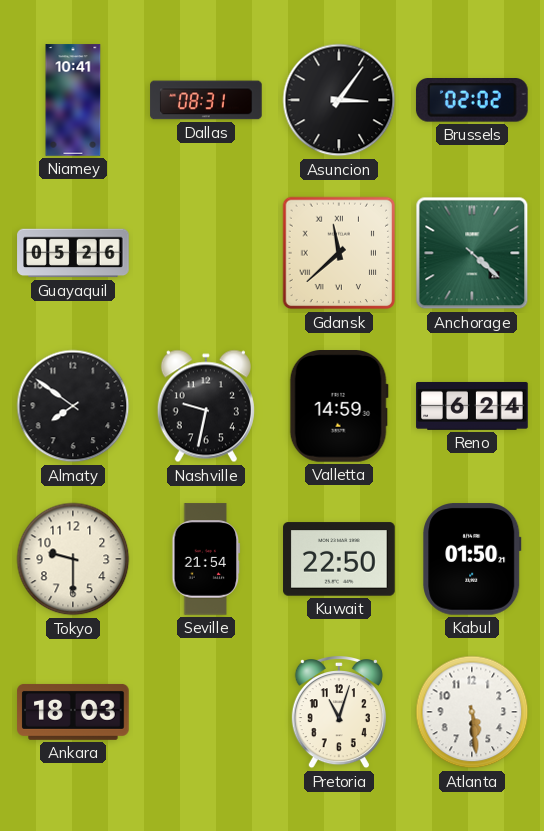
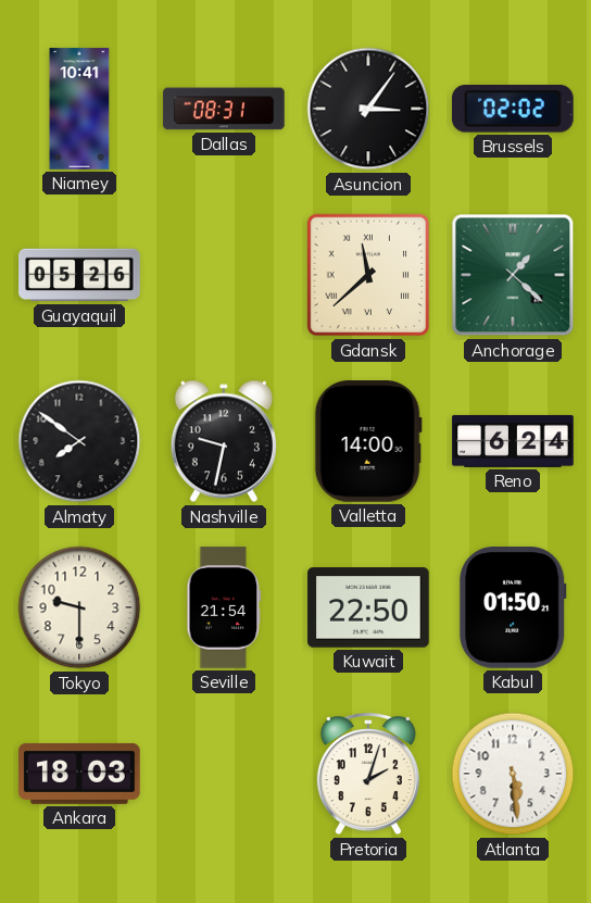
Anchorage: 4:22 -> 1:22
Valletta: 14:59 -> 14:00
Pretoria: 11:03 -> 2:03
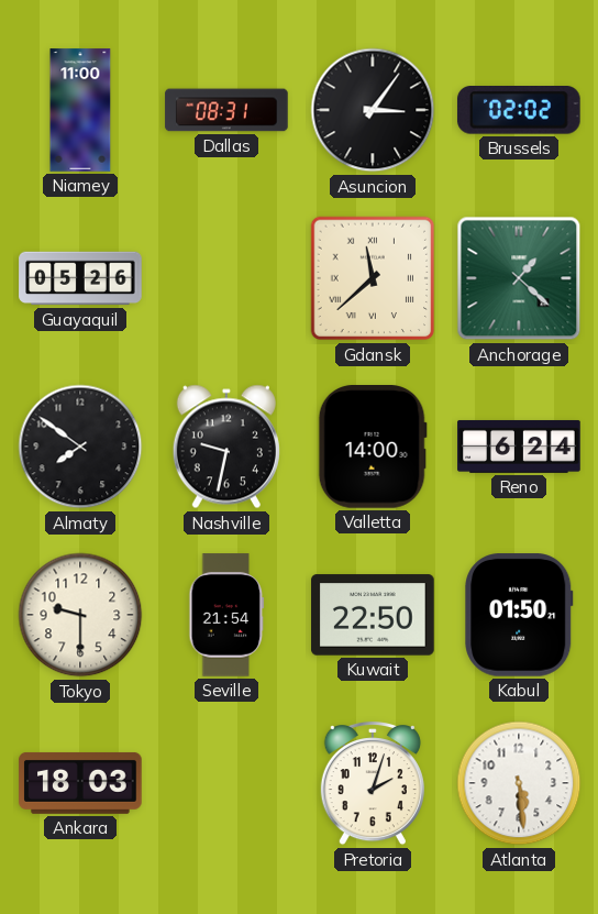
Niamey: 10:41 -> 11:00
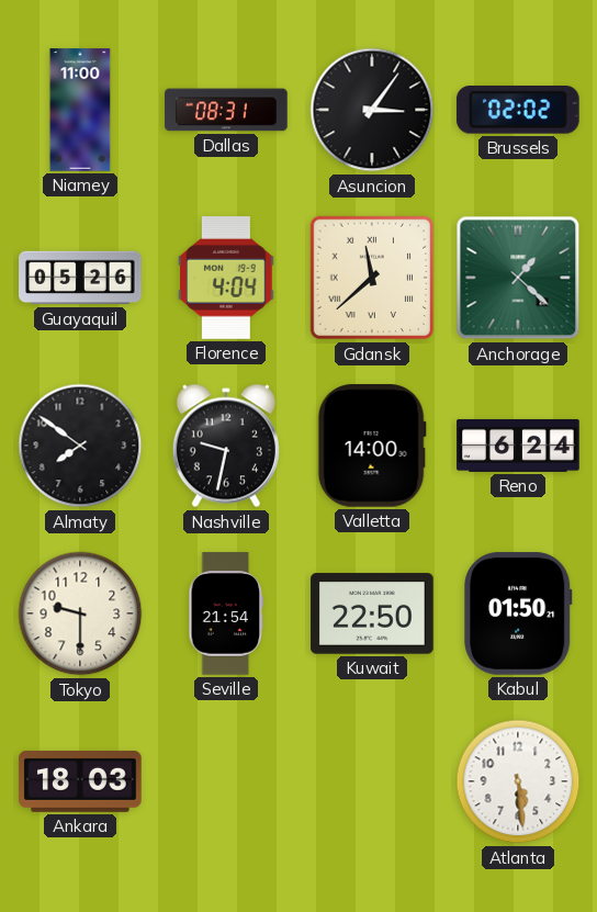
Florence: none -> 4:04
Pretoria: 2:03 -> none
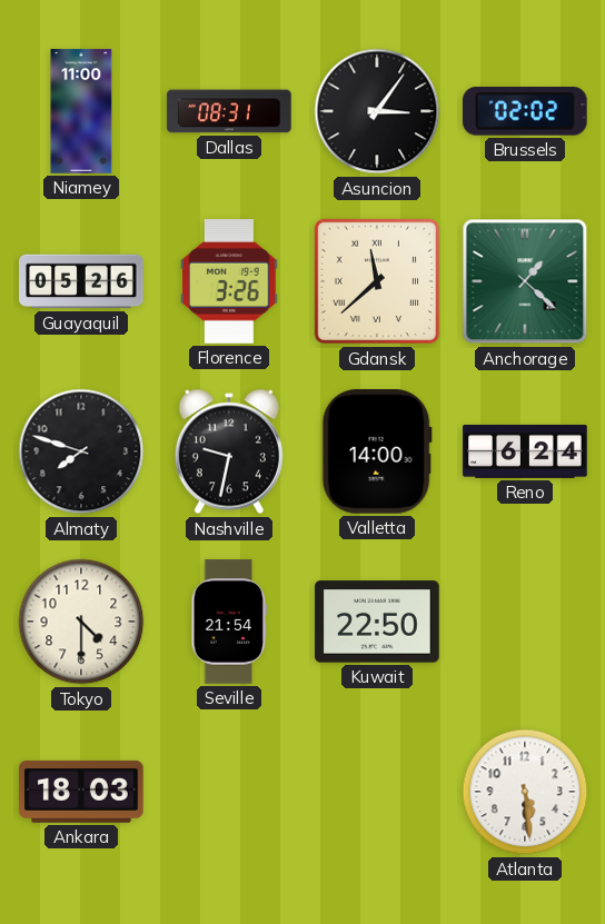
Florence: 4:04 -> 3:26
Almaty: 7:51 -> 7:48
Tokyo: 9:30 -> 4:30
Kabul: 01:50 -> none
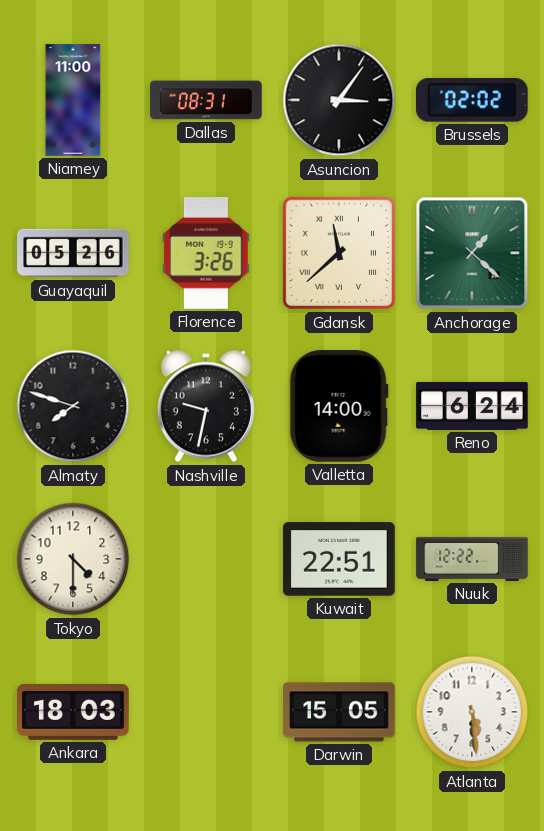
Seville: 21:54 -> none
Kuwait: 22:50 -> 22:51
Nuuk: none -> 12:22
Darwin: none -> 15:05
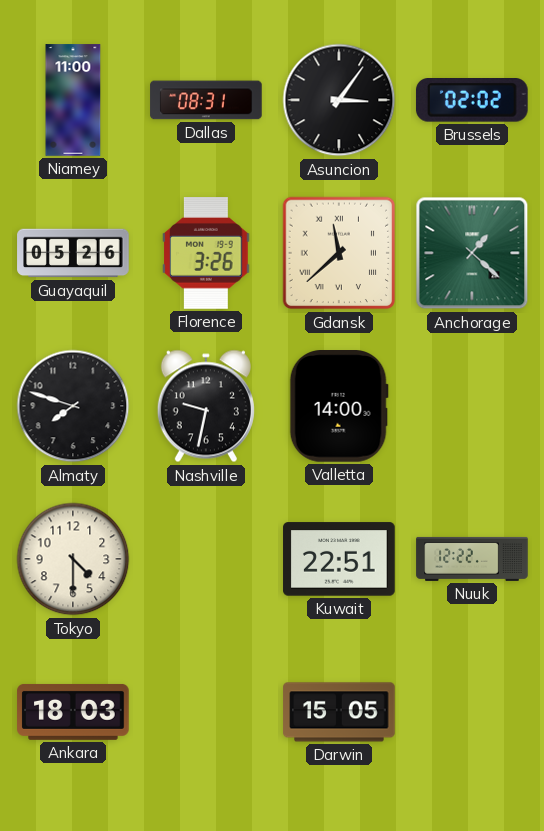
Reno: 6:24 -> none
Atlanta: 5:29 -> none
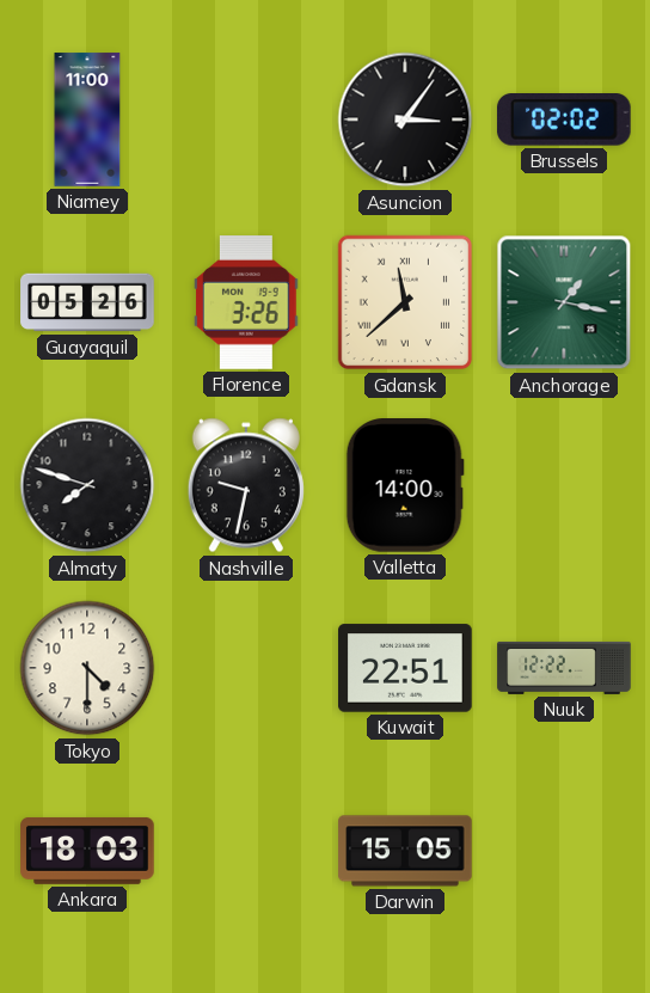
Dallas: 08:31 -> none
Anchorage: 1:22 -> 1:17
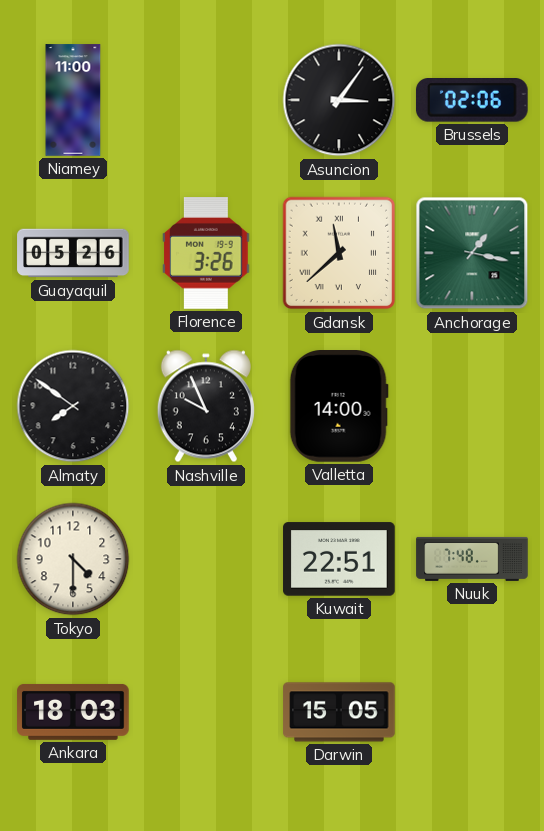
Brussels: 02:02 -> 02:06
Almaty: 7:48 -> 7:51
Nashville: 9:32 -> 9:56
Nuuk: 12:22 -> 7:48
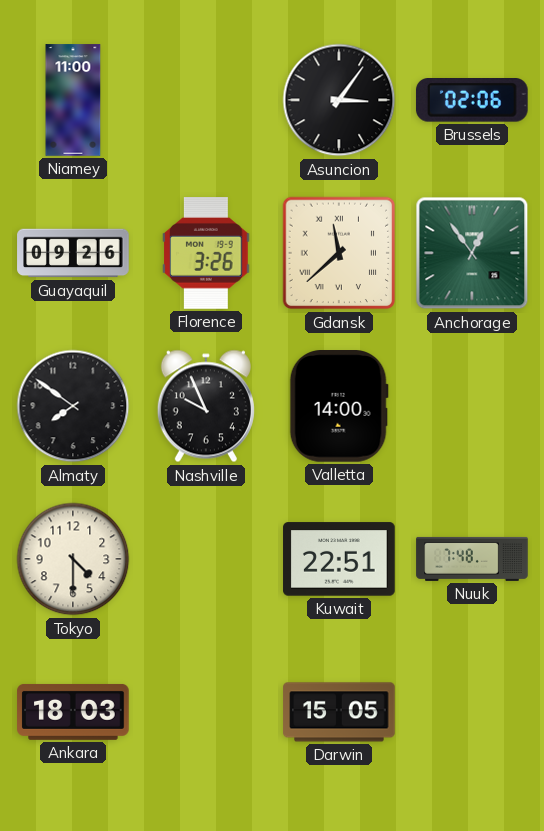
Guayaquil: 05:26 -> 09:26
Anchorage: 1:17 -> 12:54
